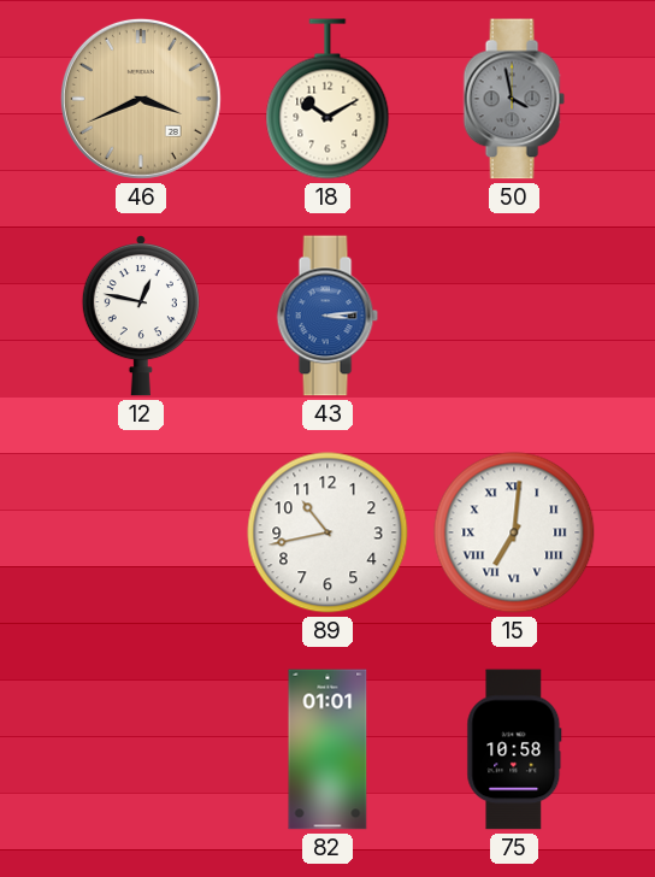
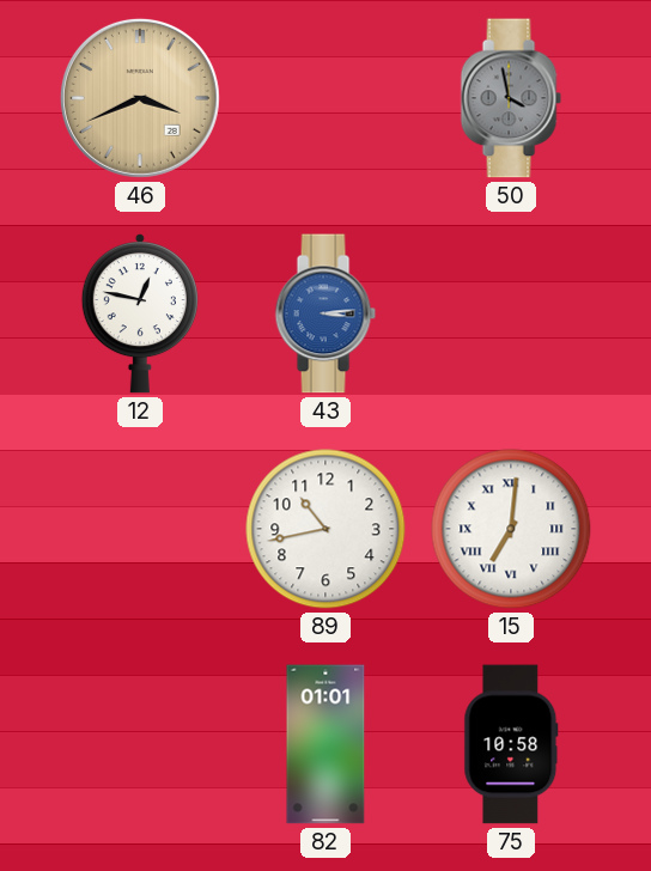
18: 10:10 -> none
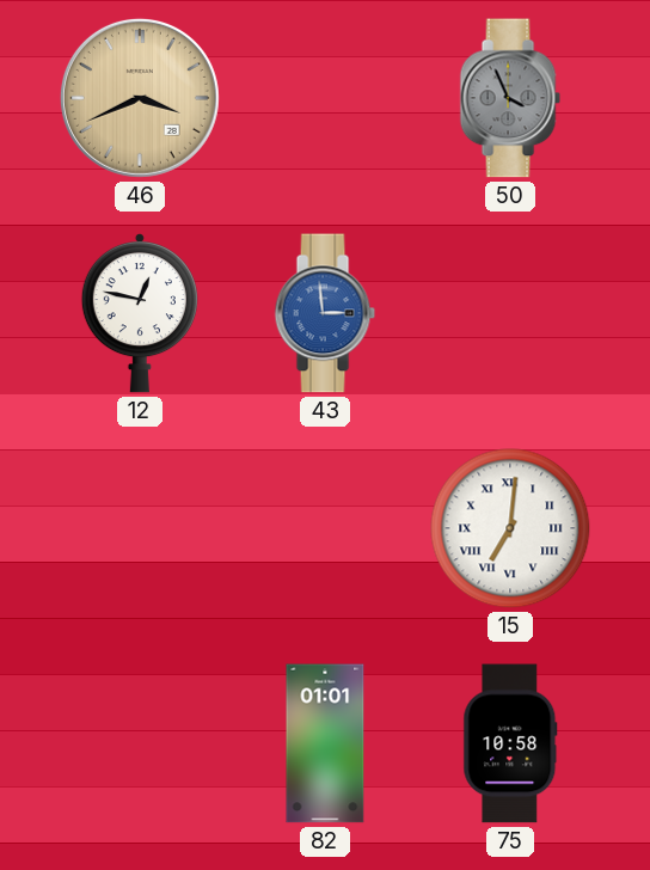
50: 3:58 -> 3:56
43: 3:14 -> 2:59
89: 10:43 -> none
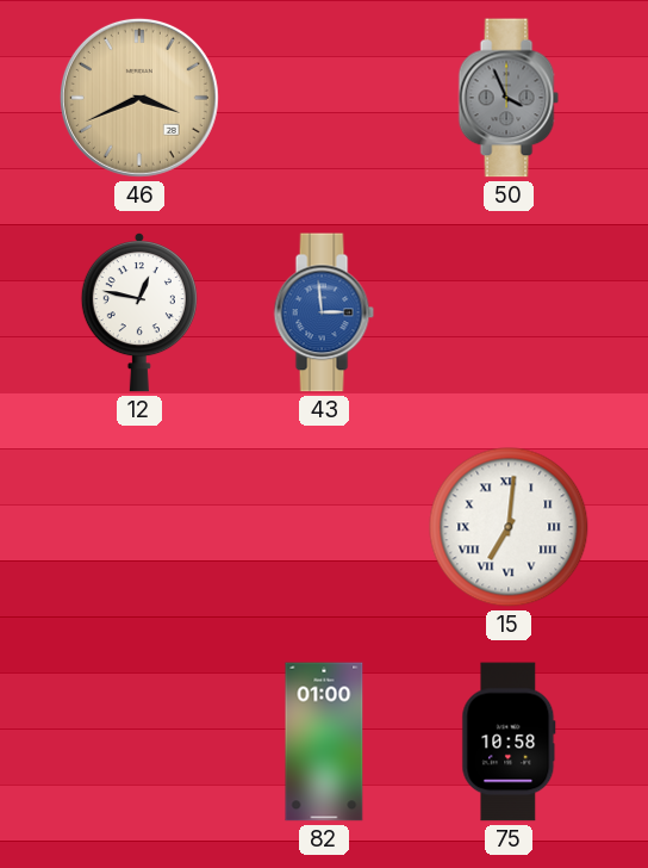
82: 01:01 -> 01:00
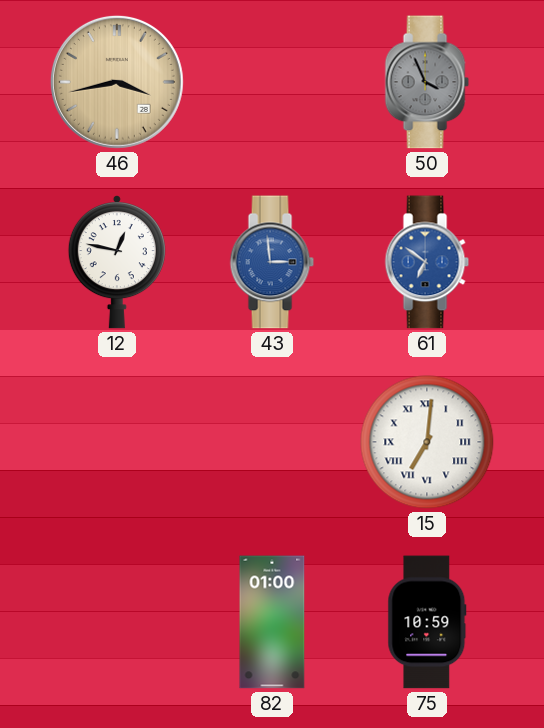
46: 3:41 -> 3:43
61: none -> 6:51
75: 10:58 -> 10:59
